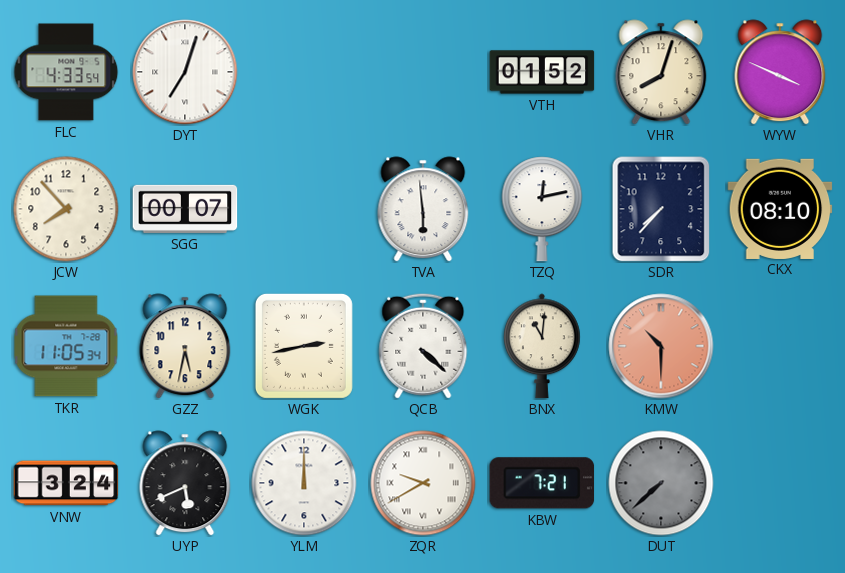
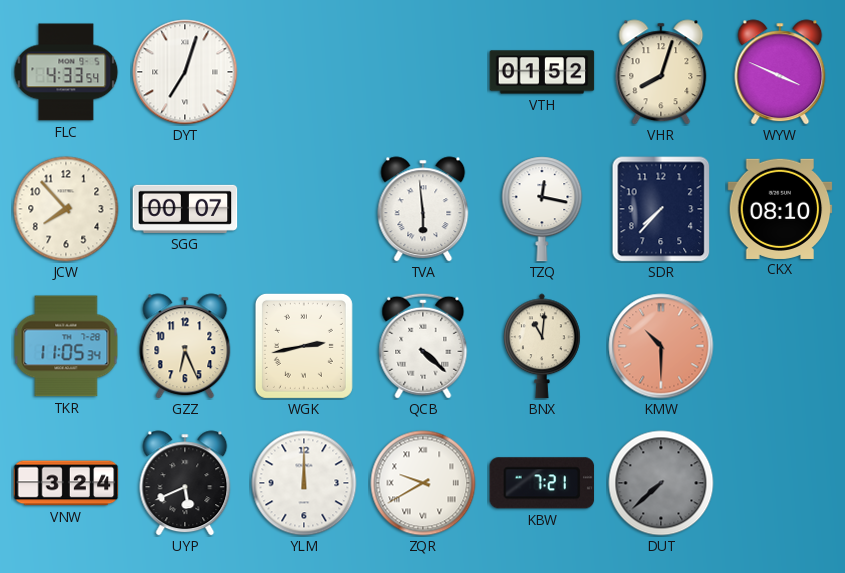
TZQ: 12:13 -> 12:17
GZZ: 5:32 -> 6:26
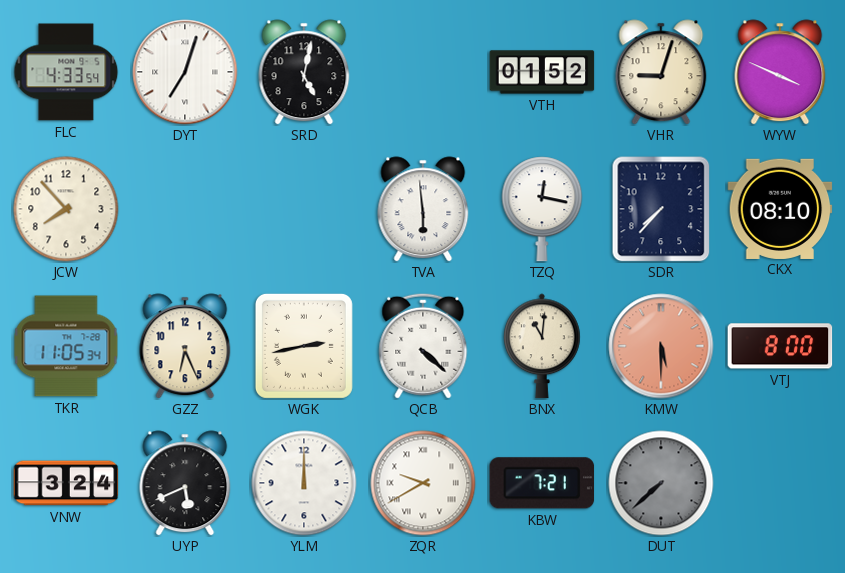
SRD: none -> 5:02
VHR: 8:03 -> 9:03
SGG: 00:07 -> none
KMW: 10:30 -> 5:30
VTJ: none -> 8:00
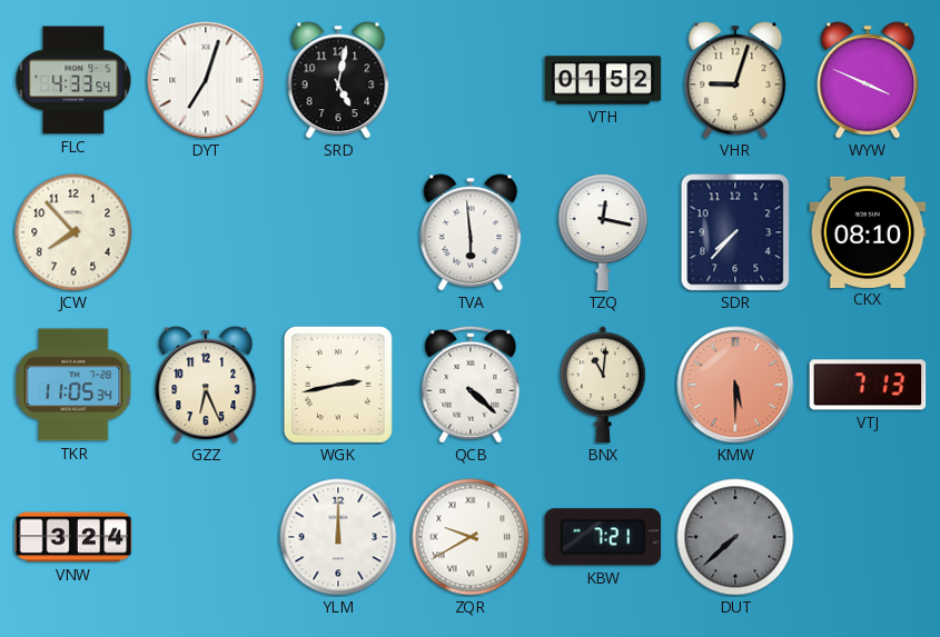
VTJ: 8:00 -> 7:13
UYP: 5:41 -> none
